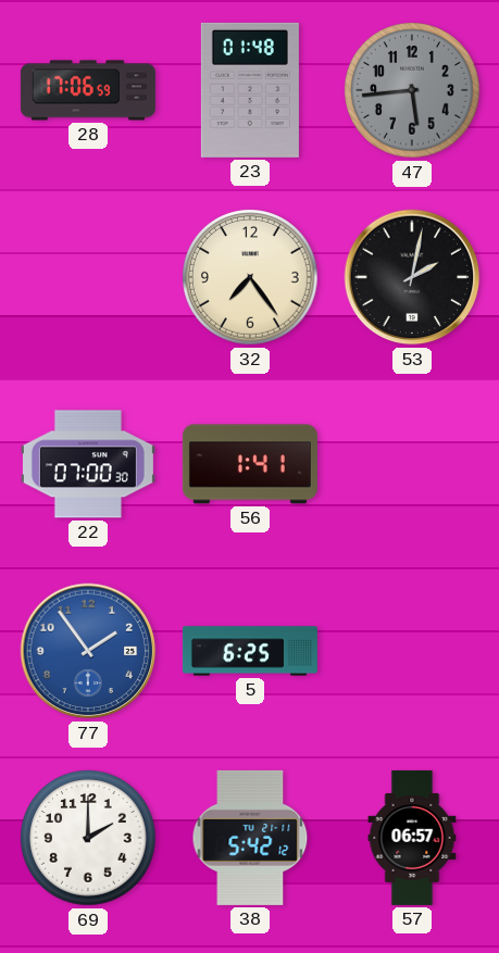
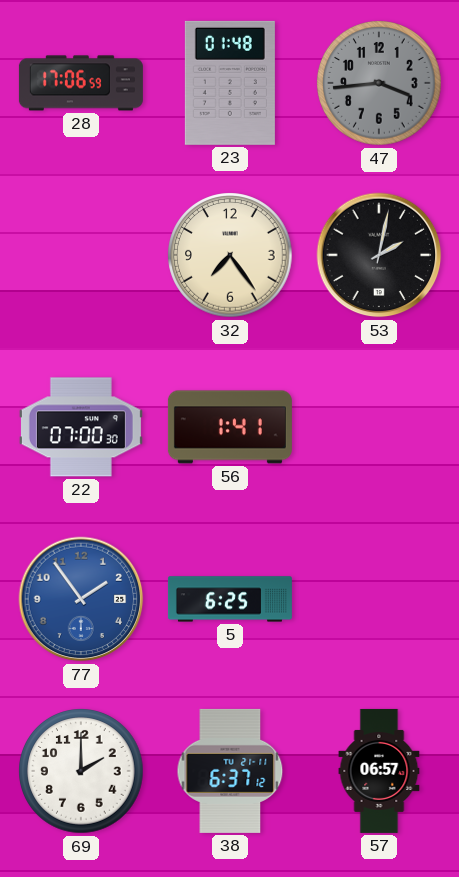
47: 5:44 -> 3:44
38: 5:42 -> 6:37
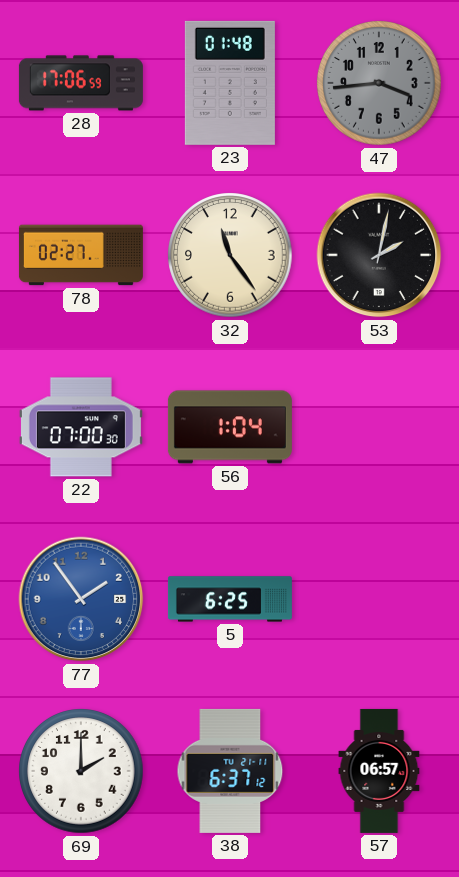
78: none -> 02:27
32: 7:24 -> 11:24
56: 1:41 -> 1:04
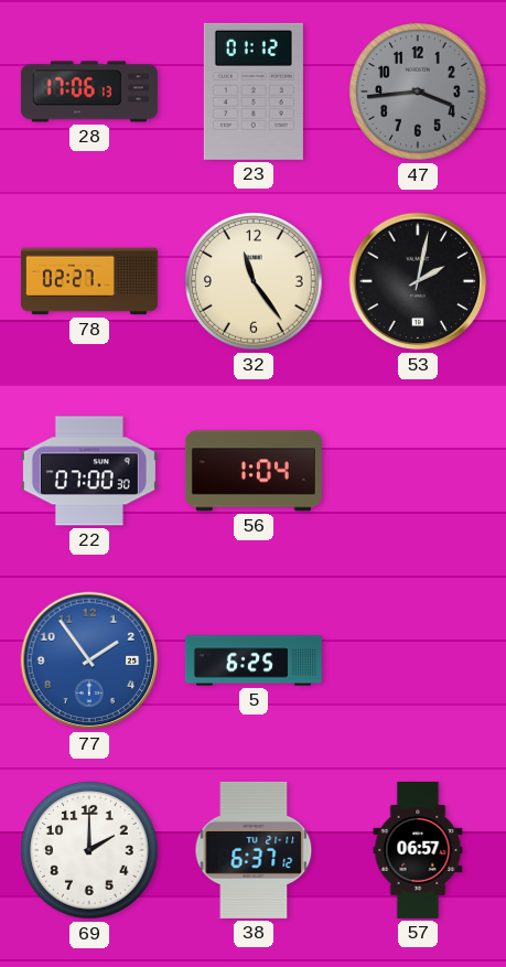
28: 17:06:59 -> 17:06:13
23: 01:48 -> 01:12
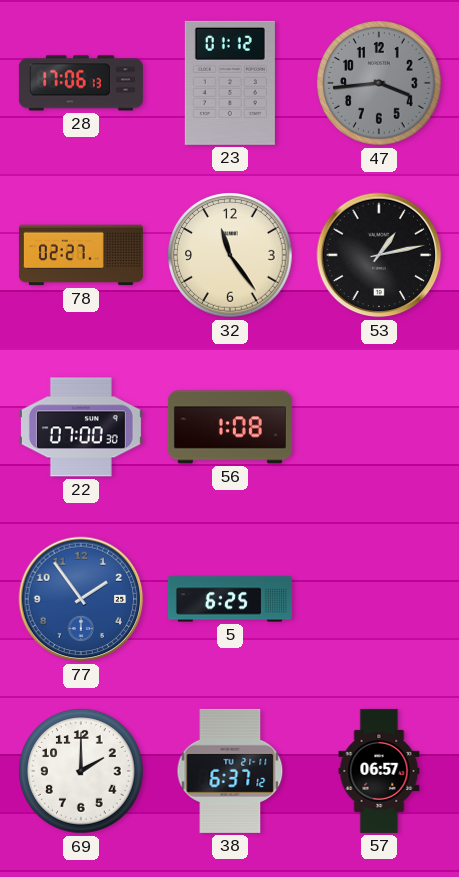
53: 2:02 -> 1:13
56: 1:04 -> 1:08
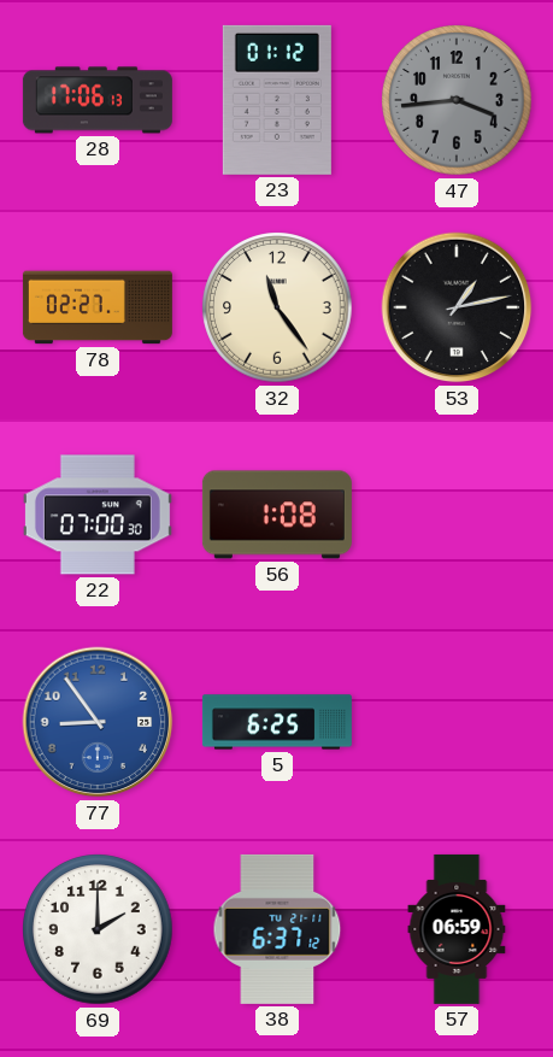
77: 1:54 -> 8:54
57: 06:57 -> 06:59
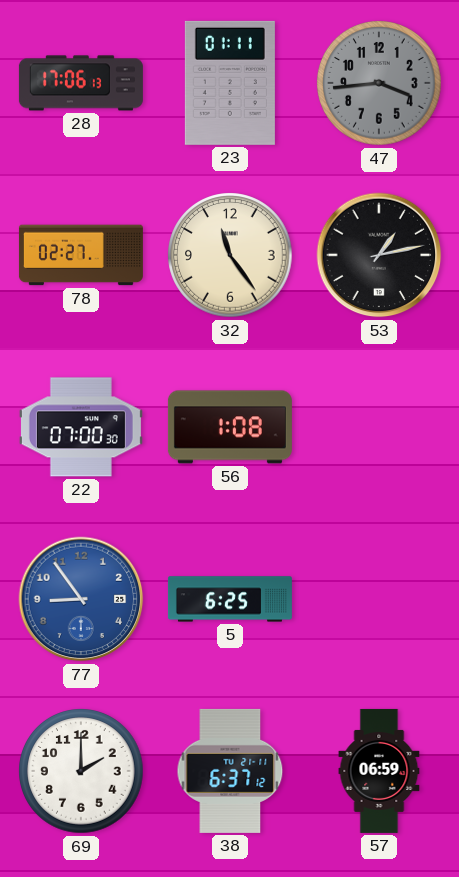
23: 01:12 -> 01:11
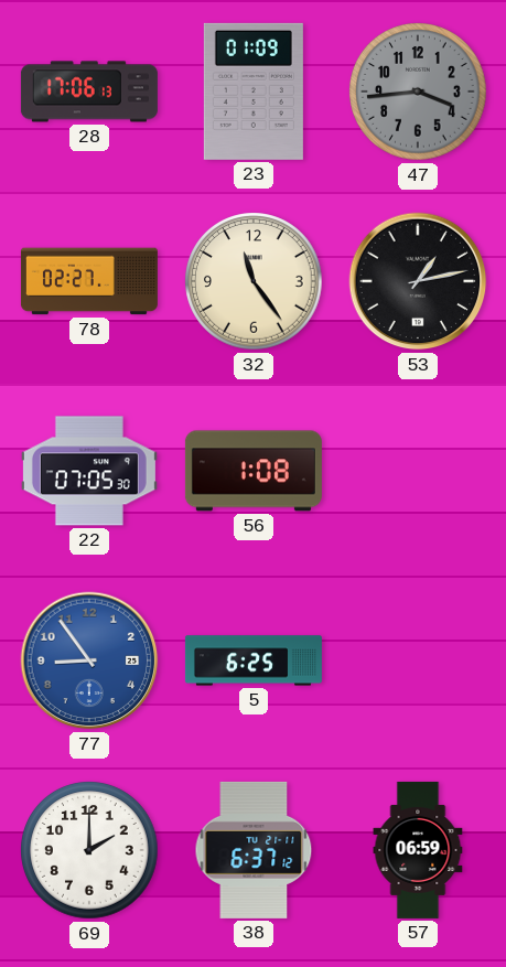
23: 01:11 -> 01:09
22: 07:00 -> 07:05
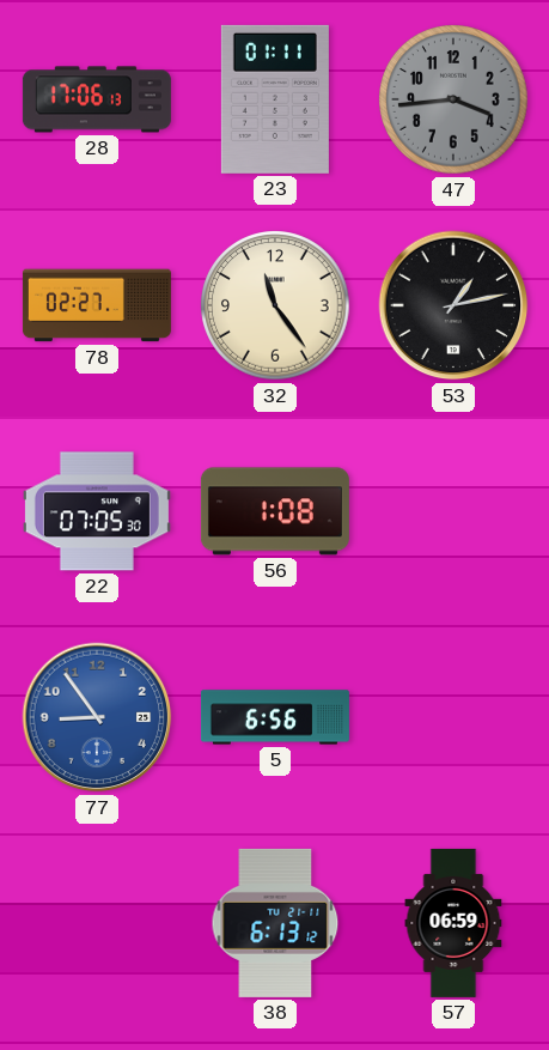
23: 01:09 -> 01:11
5: 6:25 -> 6:56
69: 2:00 -> none
38: 6:37 -> 6:13
